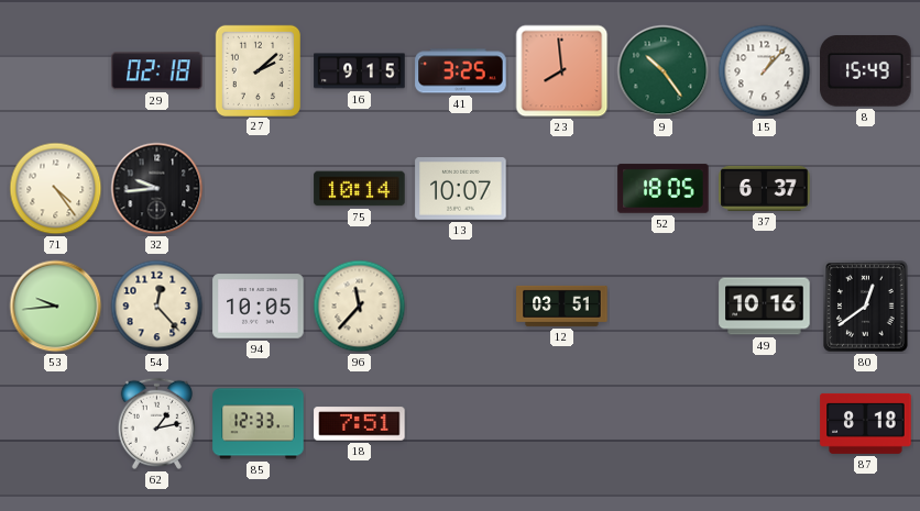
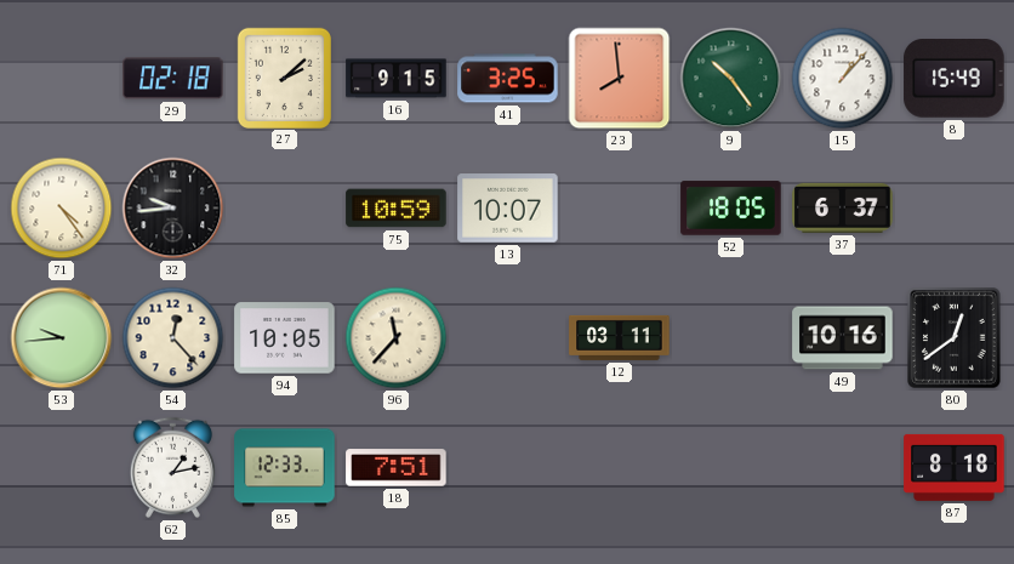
75: 10:14 -> 10:59
12: 03:51 -> 03:11
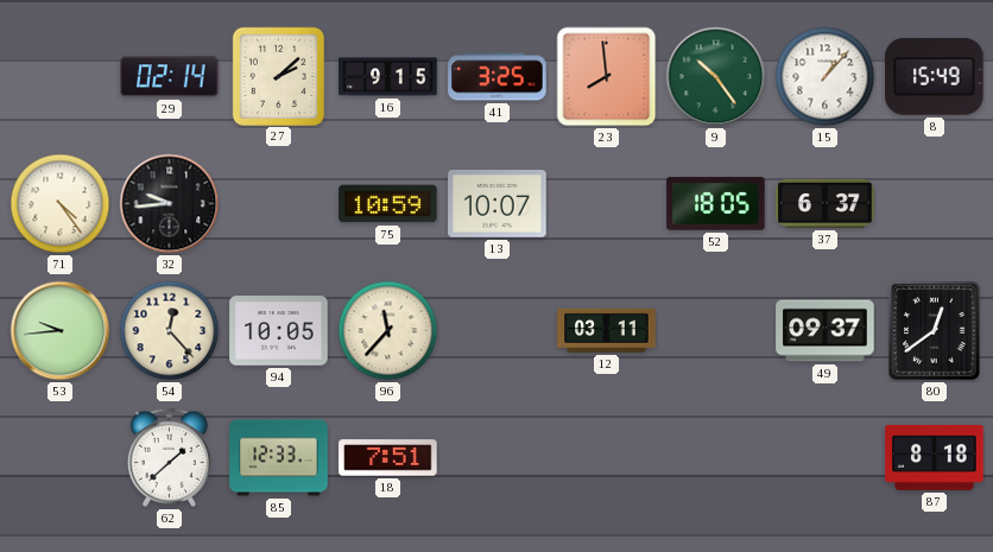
29: 02:18 -> 02:14
49: 10:16 -> 09:37
62: 1:13 -> 1:38
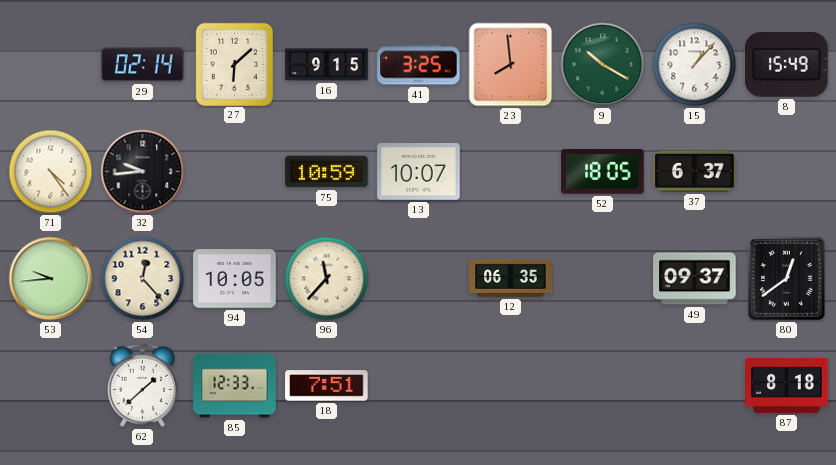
27: 2:08 -> 6:08
9: 10:24 -> 10:20
12: 03:11 -> 06:35
